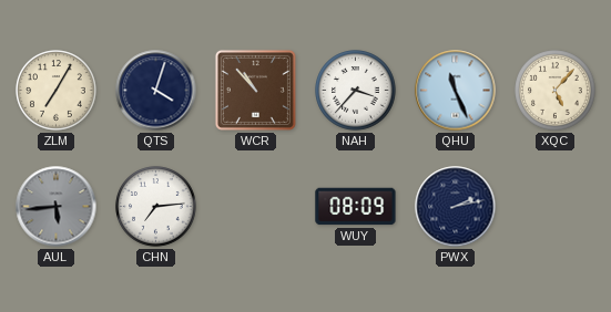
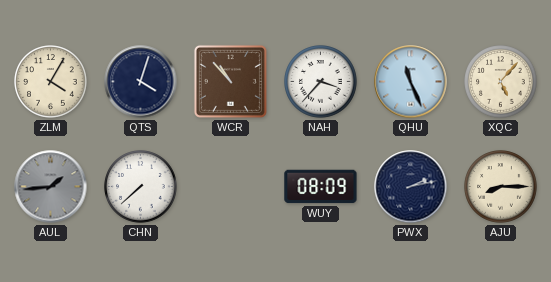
ZLM: 7:05 -> 4:05
AUL: 5:44 -> 1:44
CHN: 7:14 -> 7:38
AJU: none -> 8:15
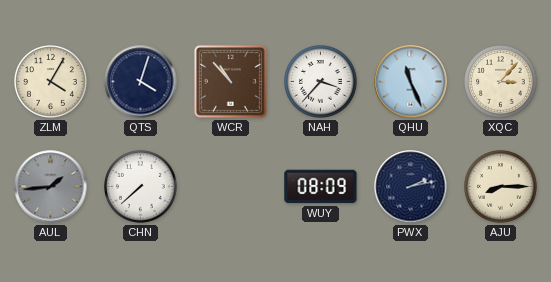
XQC: 5:07 -> 3:07
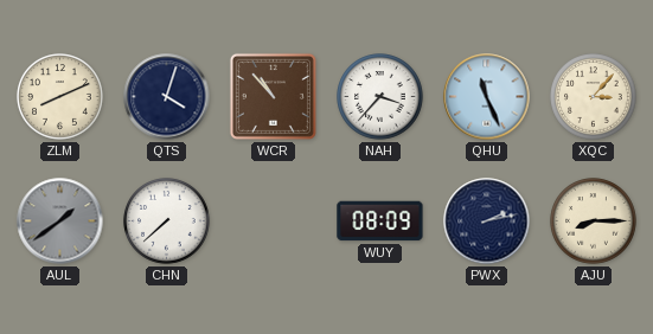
ZLM: 4:05 -> 8:11
AUL: 1:44 -> 1:39
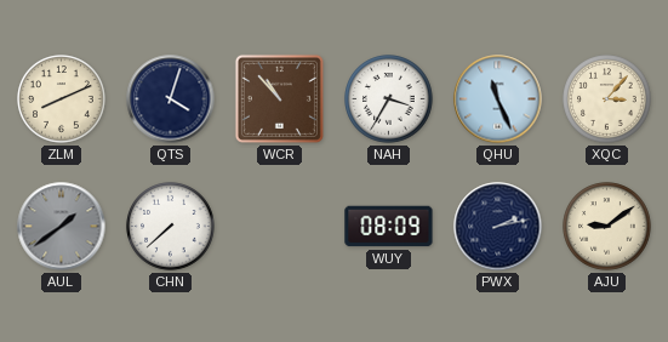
NAH: 3:37 -> 3:35
AJU: 8:15 -> 9:09
